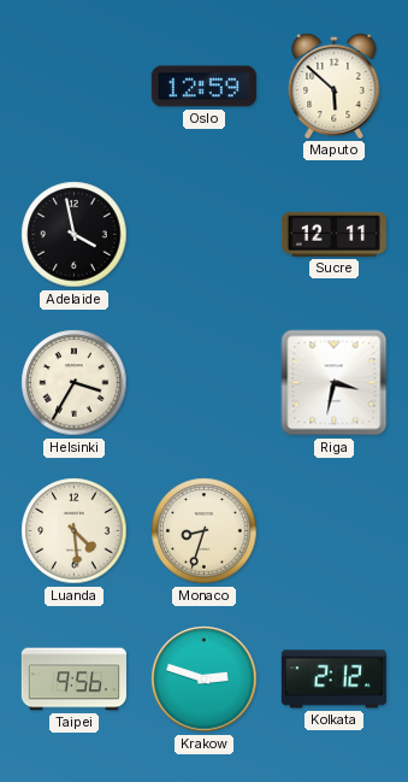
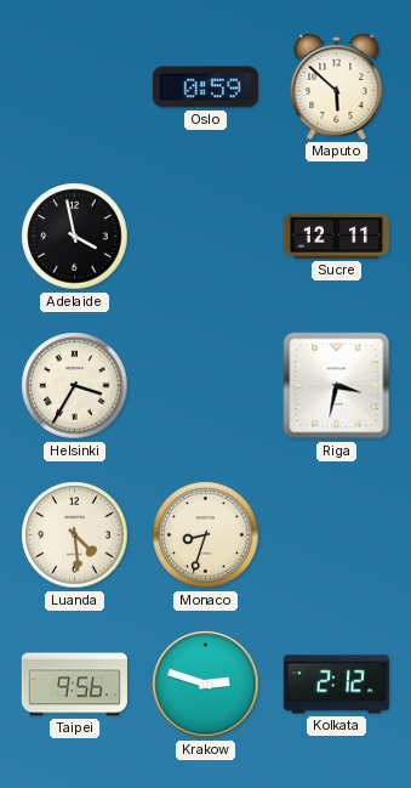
Oslo: 12:59 -> 0:59
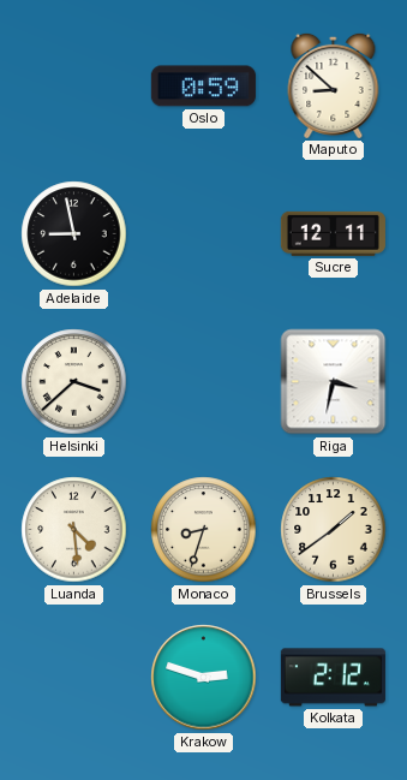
Maputo: 5:52 -> 8:52
Adelaide: 3:58 -> 8:58
Helsinki: 3:35 -> 3:38
Brussels: none -> 1:39
Taipei: 9:56 -> none
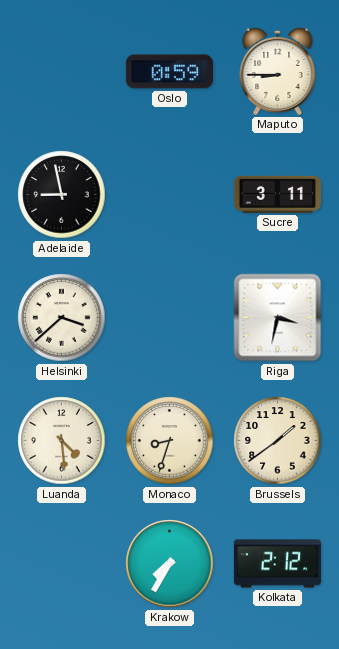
Maputo: 8:52 -> 8:45
Sucre: 12:11 -> 3:11
Krakow: 2:48 -> 7:35
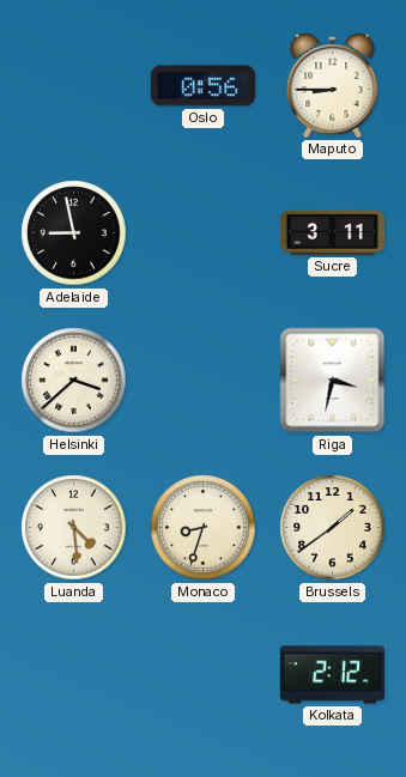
Oslo: 0:59 -> 0:56
Krakow: 7:35 -> none
